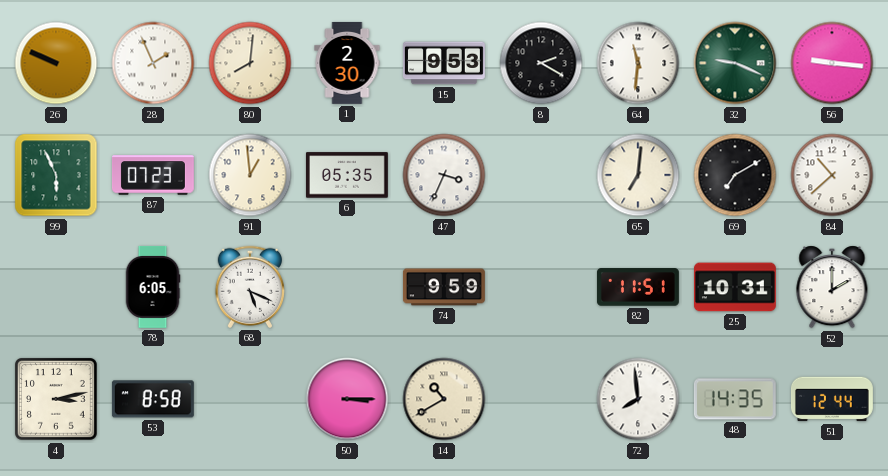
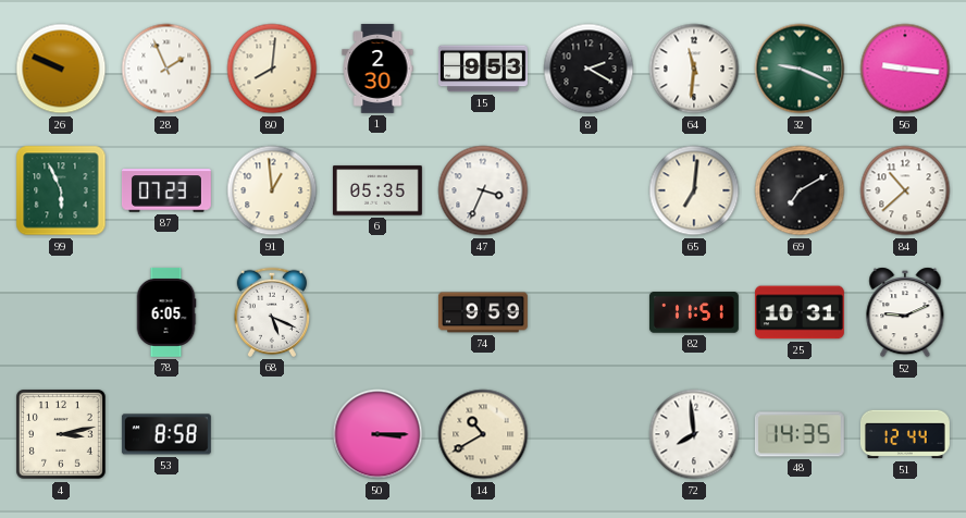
52: 2:00 -> 9:11
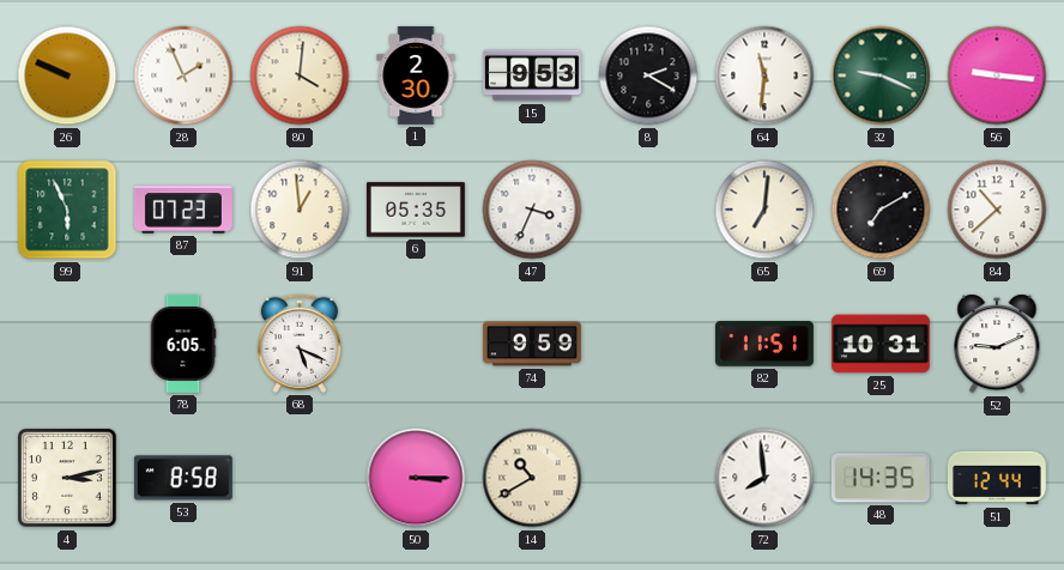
80: 8:01 -> 4:01
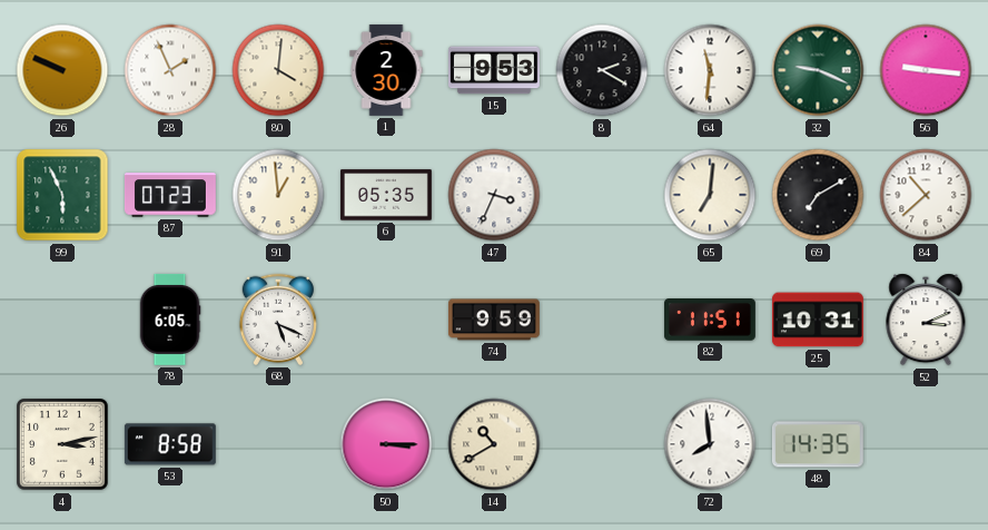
52: 9:11 -> 3:11
51: 12:44 -> none
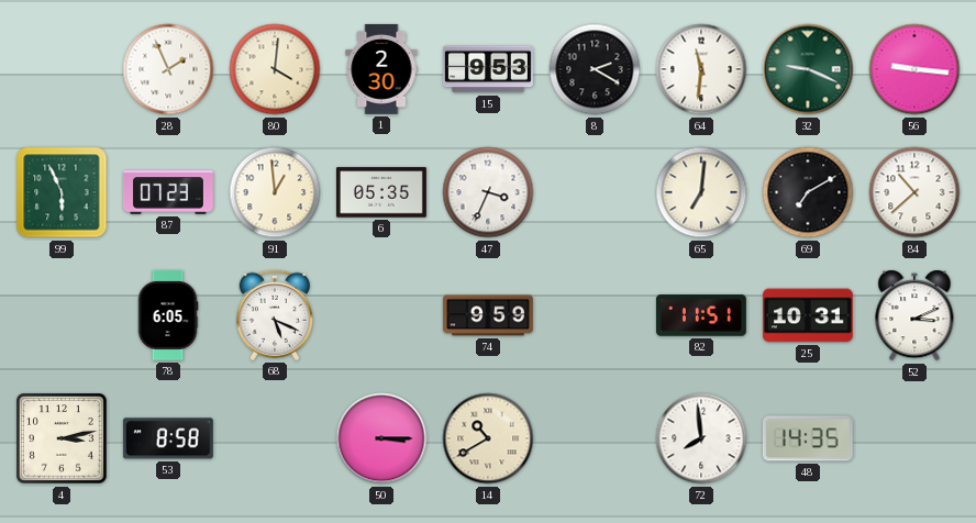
26: 9:49 -> none
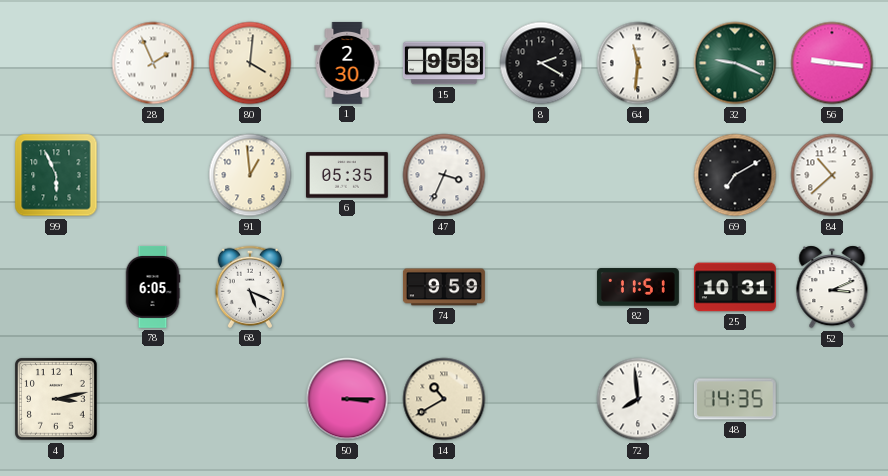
87: 07:23 -> none
65: 7:01 -> none
53: 8:58 -> none
